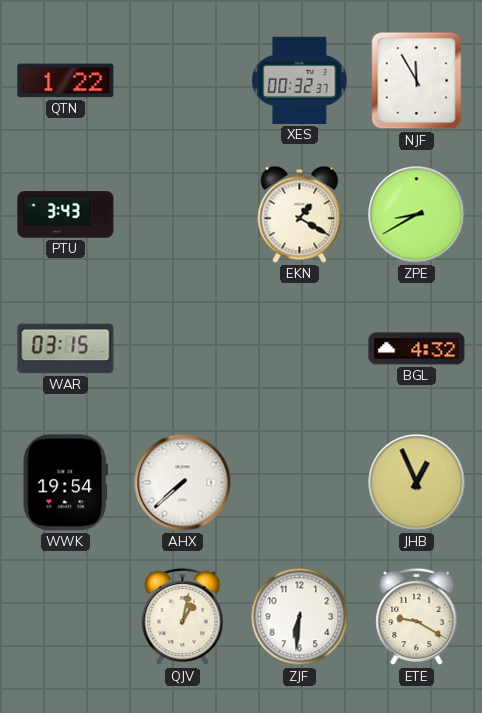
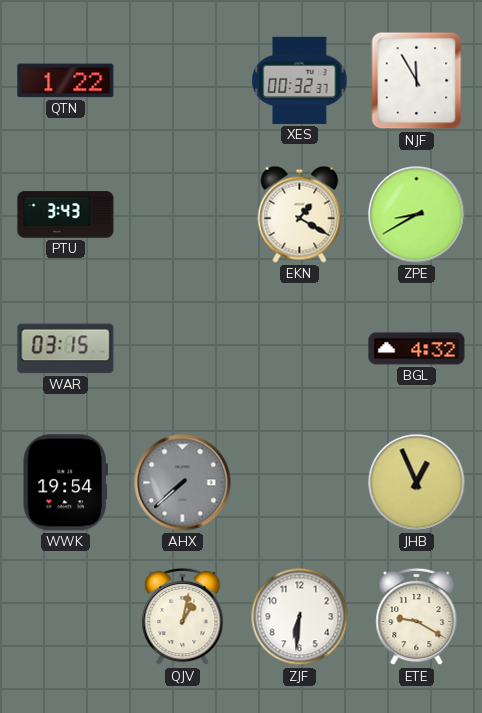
AHX dial: white -> grey
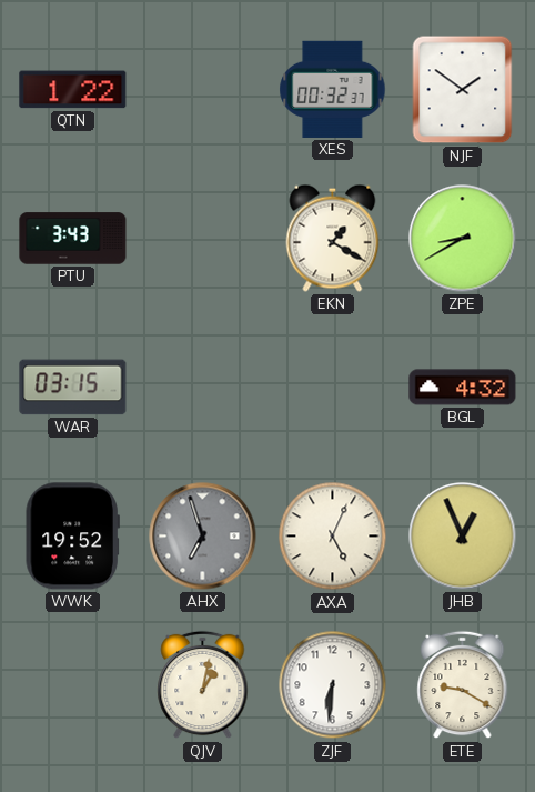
NJF: 11:55 -> 1:51
WWK: 19:54 -> 19:52
AHX: 7:38 -> 6:57
AXA: none -> 5:04
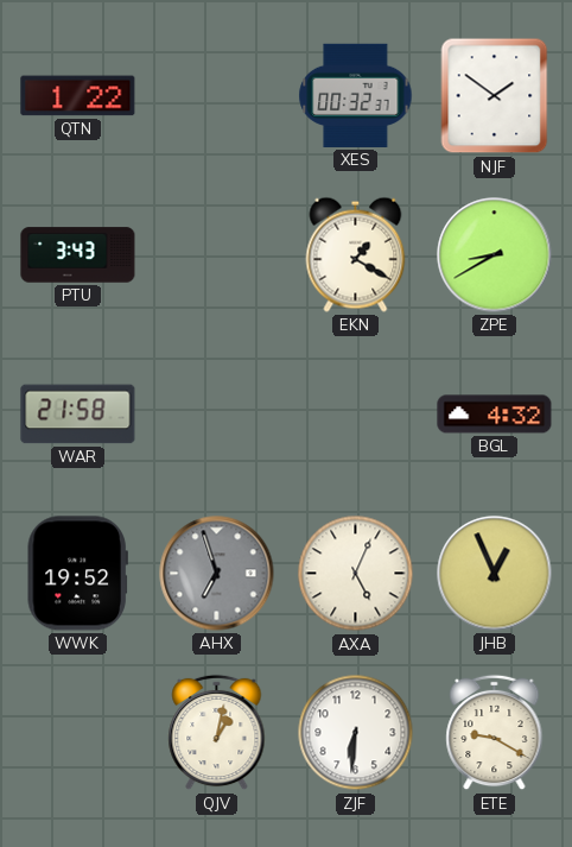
WAR: 03:15 -> 21:58
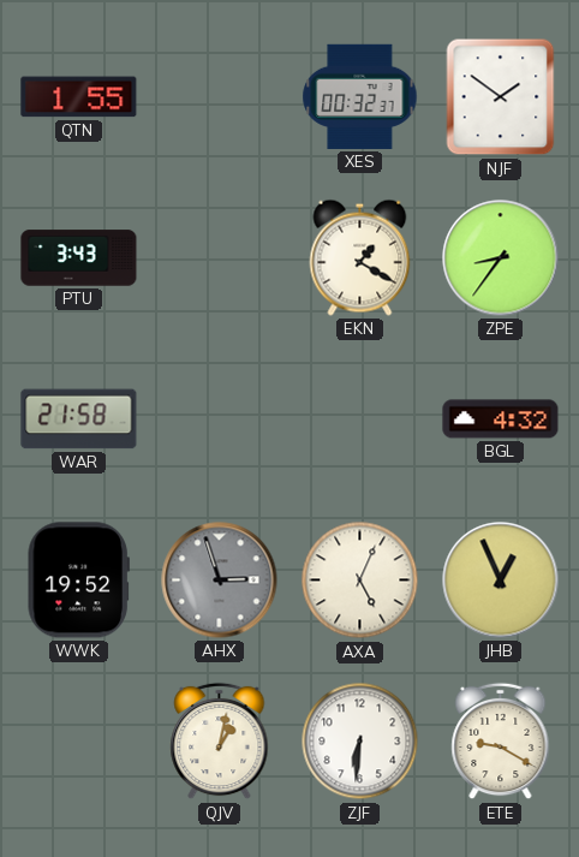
QTN: 1:22 -> 1:55
ZPE: 8:40 -> 8:36
AHX: 6:57 -> 2:57
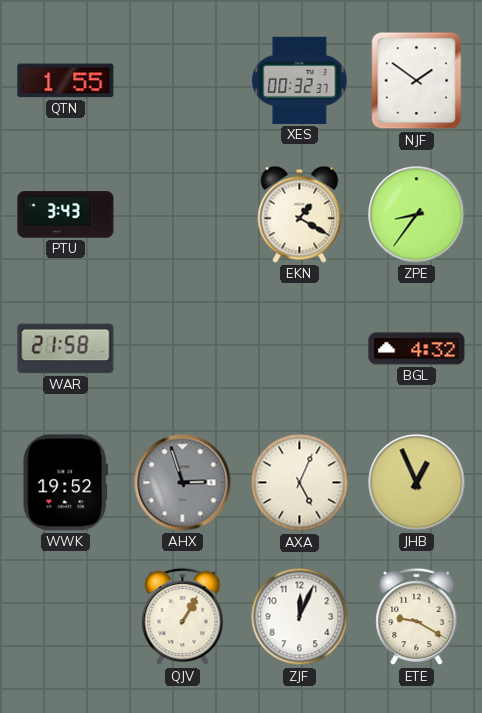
QJV: 1:02 -> 1:05
ZJF: 6:31 -> 12:04
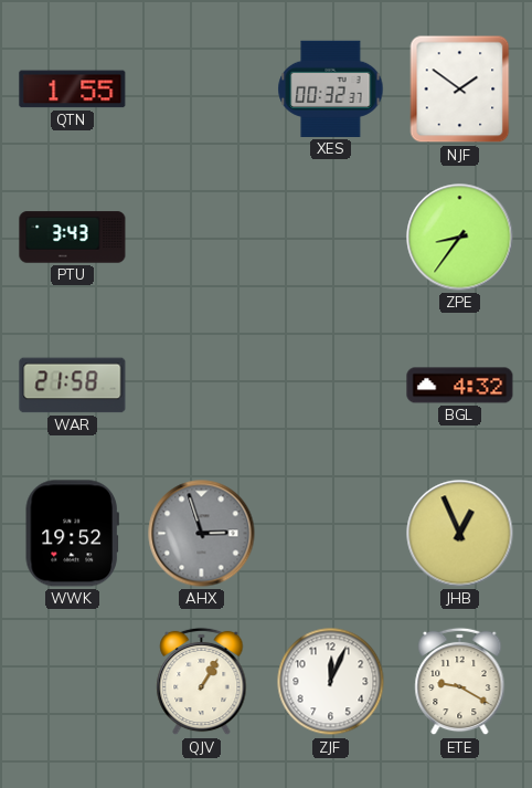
EKN: 1:20 -> none
AXA: 5:04 -> none
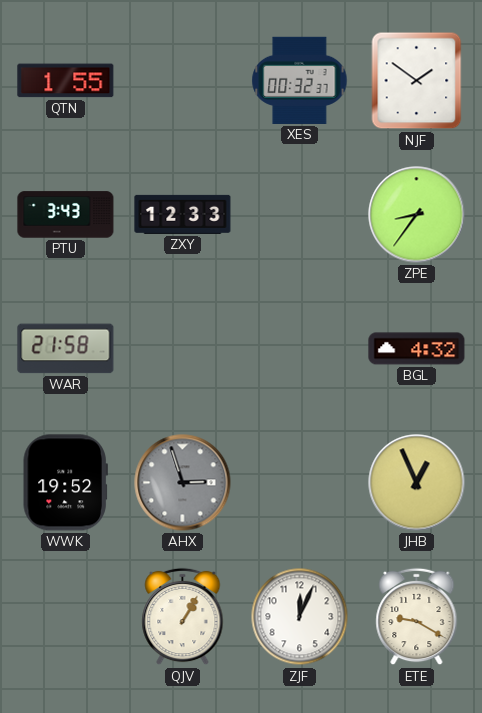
ZXY: none -> 12:33
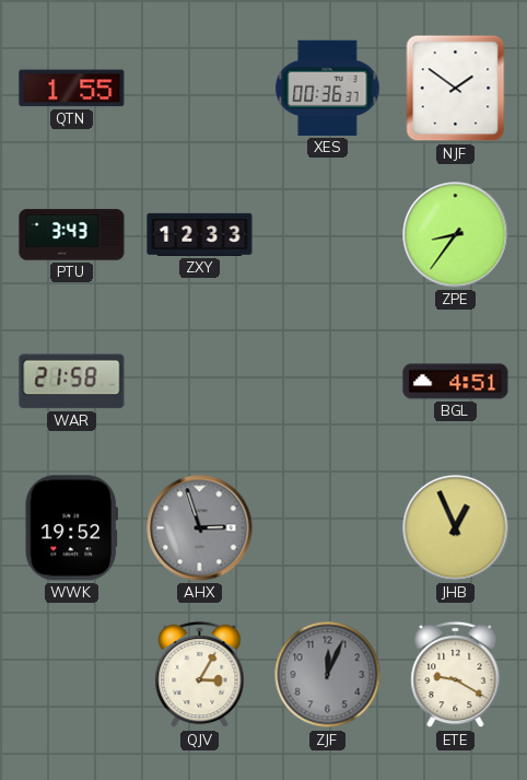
XES: 00:32 -> 00:36
BGL: 4:32 -> 4:51
QJV: 1:05 -> 3:05
ZJF dial: white -> grey
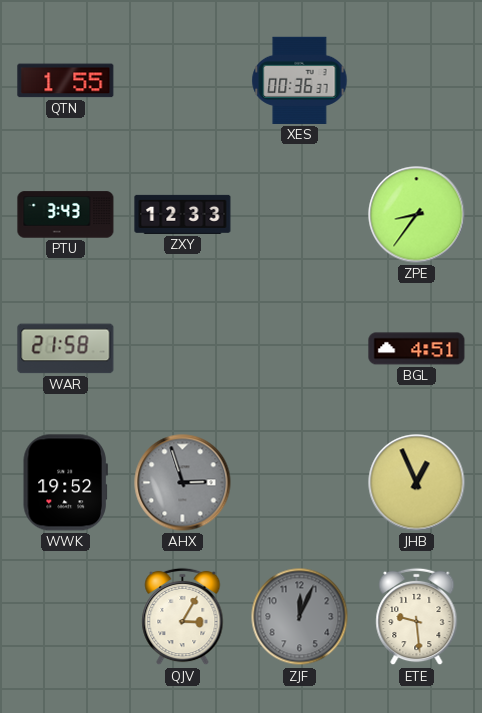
NJF: 1:51 -> none
ETE: 9:20 -> 9:29
